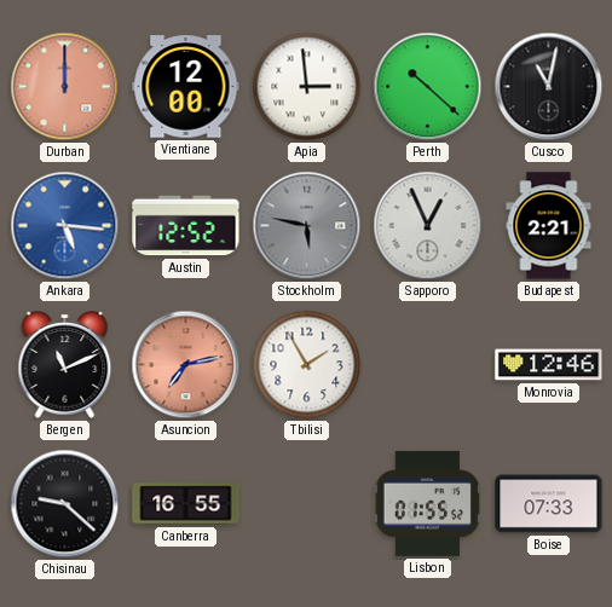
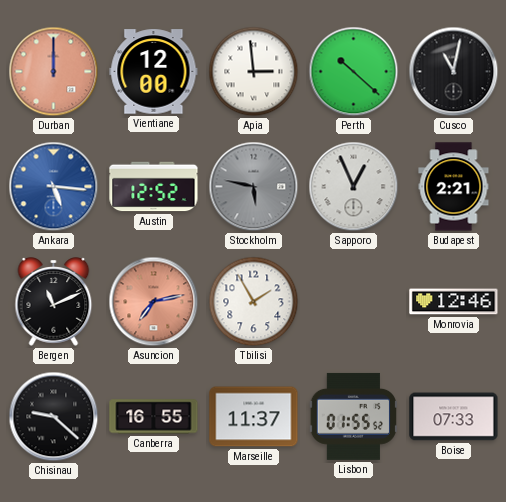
Marseille: none -> 11:37
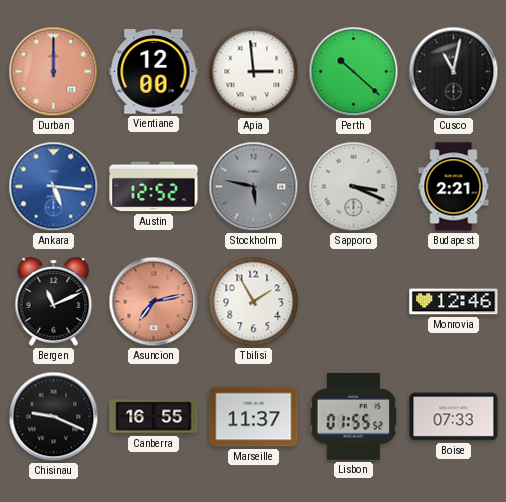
Sapporo: 12:56 -> 3:19
Chisinau: 9:22 -> 9:19
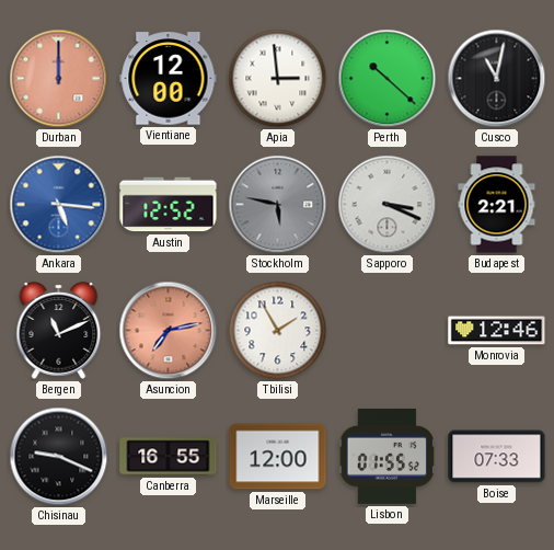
Marseille: 11:37 -> 12:00
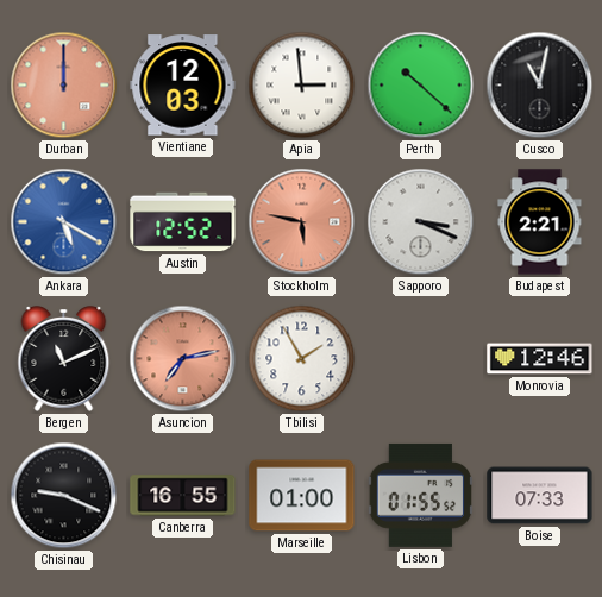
Vientiane: 12:00 -> 12:03
Ankara: 5:16 -> 5:20
Stockholm dial: grey -> salmon
Marseille: 12:00 -> 01:00
